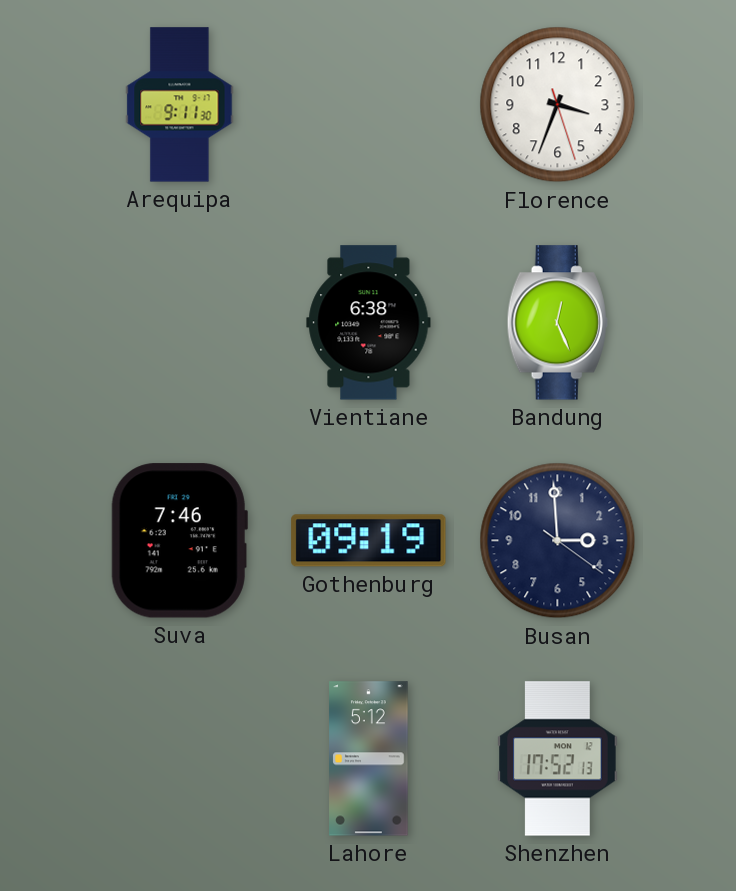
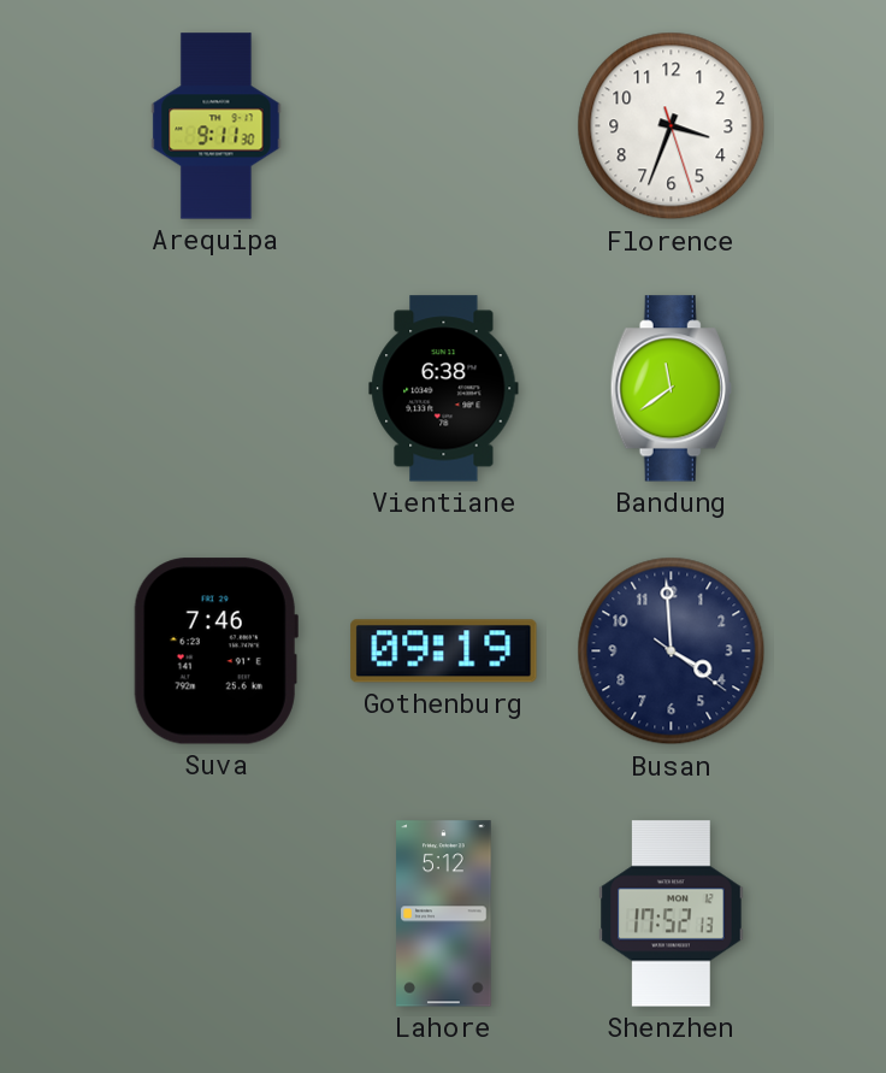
Bandung: 12:26 -> 11:39
Busan: 2:59 -> 3:59
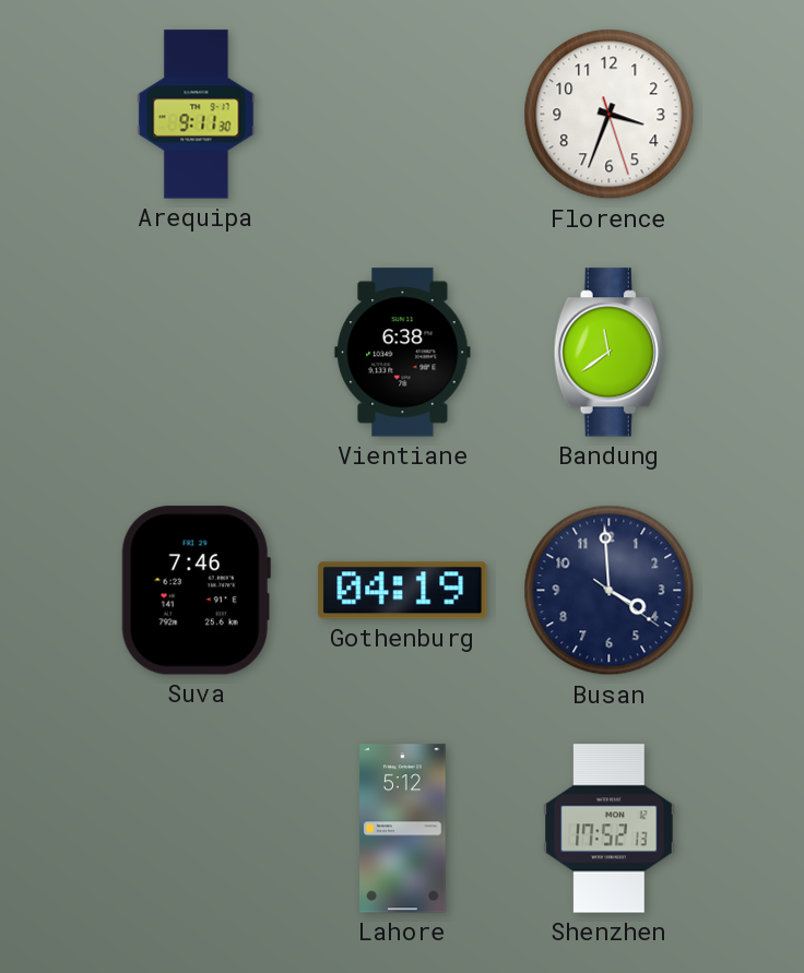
Gothenburg: 09:19 -> 04:19
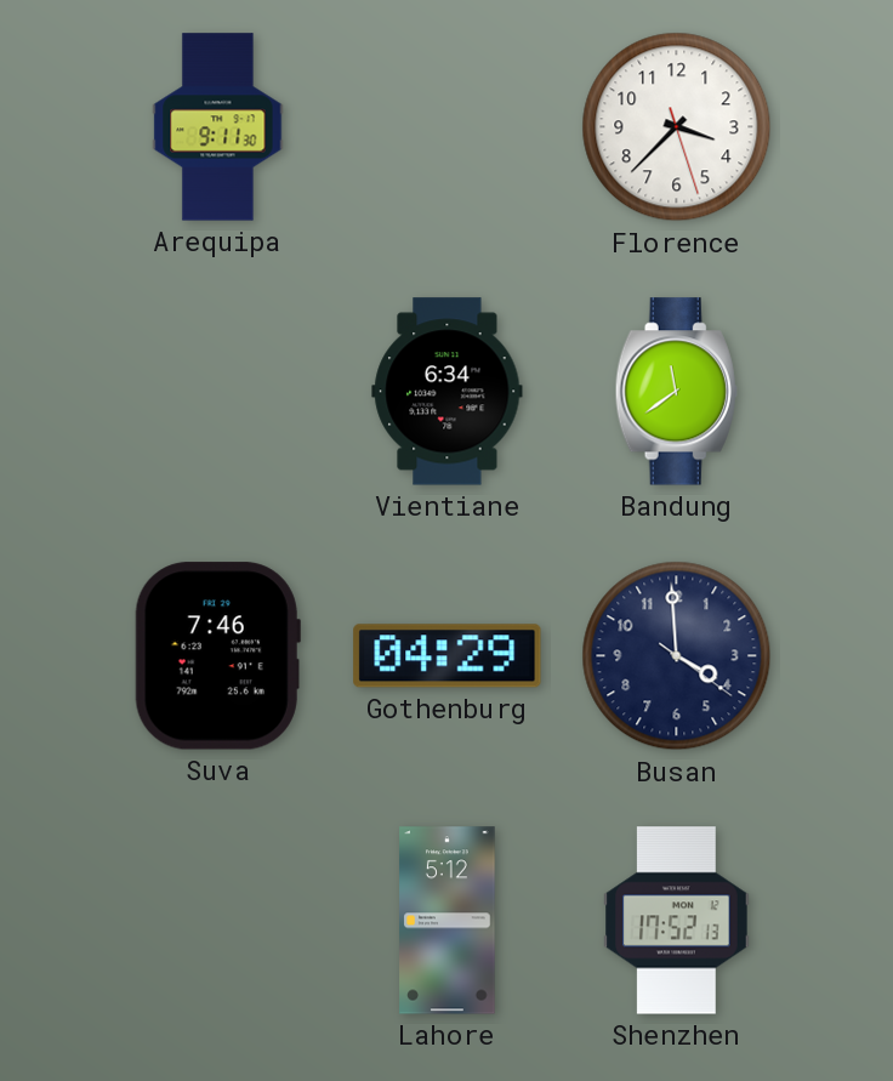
Florence: 3:33 -> 3:37
Vientiane: 6:38 -> 6:34
Gothenburg: 04:19 -> 04:29
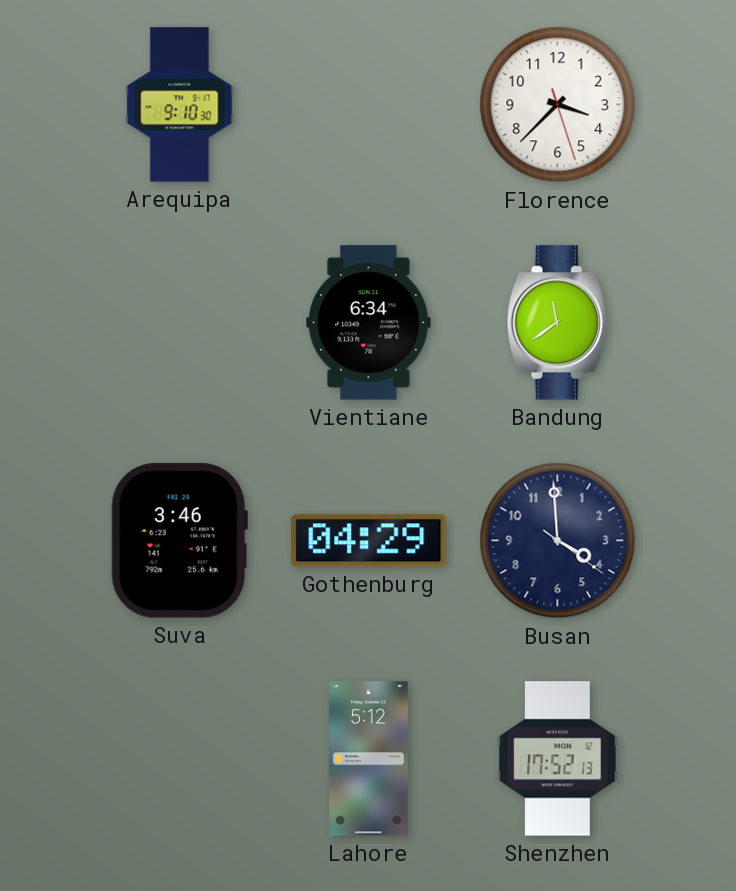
Arequipa: 9:11 -> 9:10
Suva: 7:46 -> 3:46
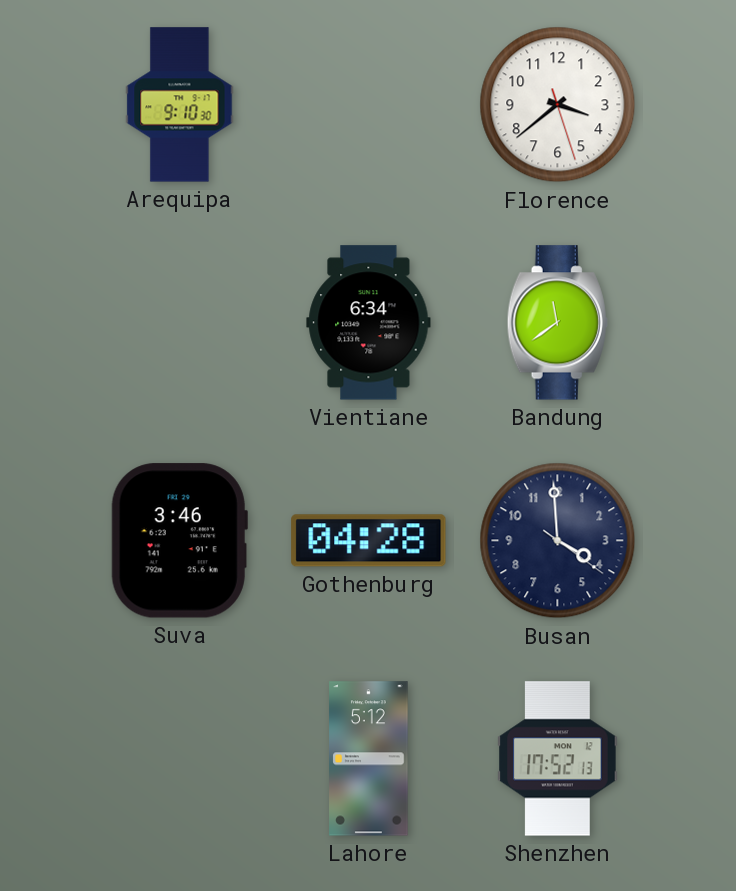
Florence: 3:37 -> 3:38
Gothenburg: 04:29 -> 04:28
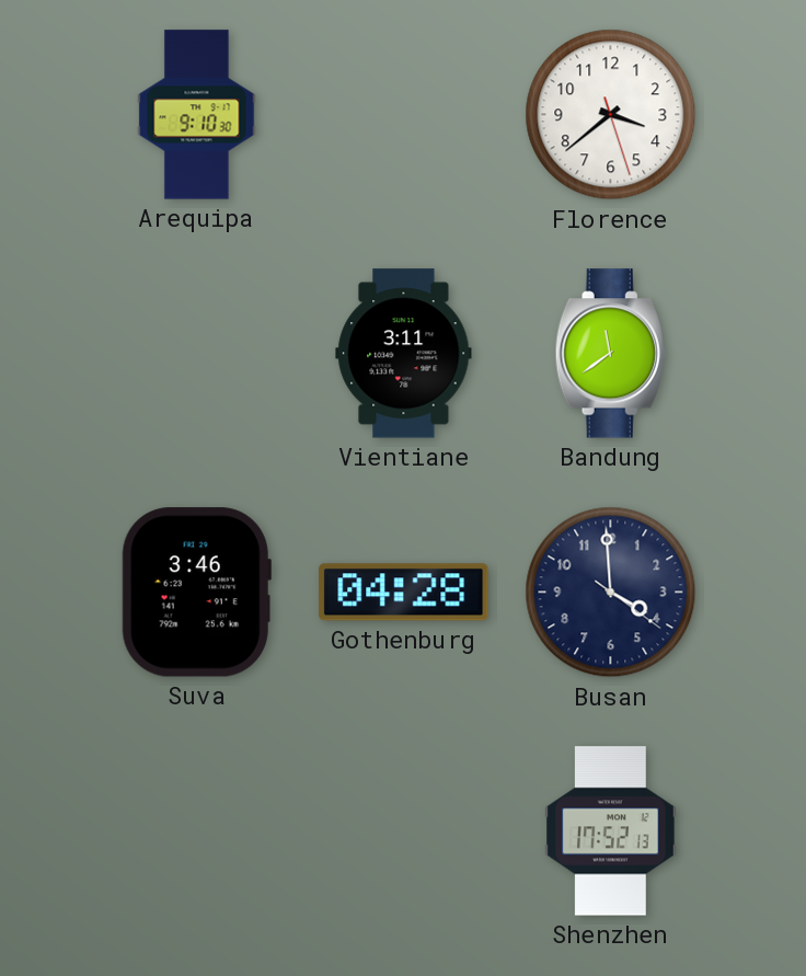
Vientiane: 6:34 -> 3:11
Lahore: 5:12 -> none
